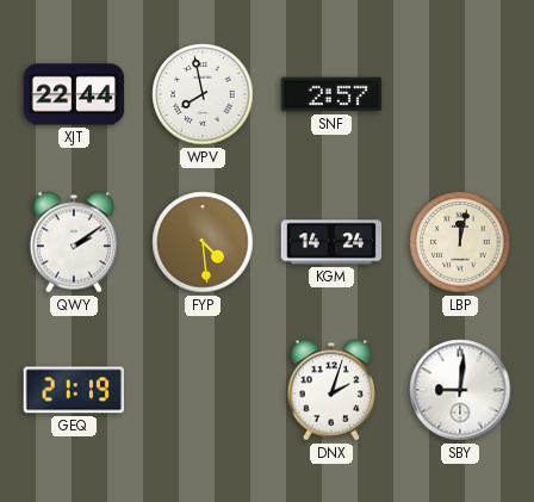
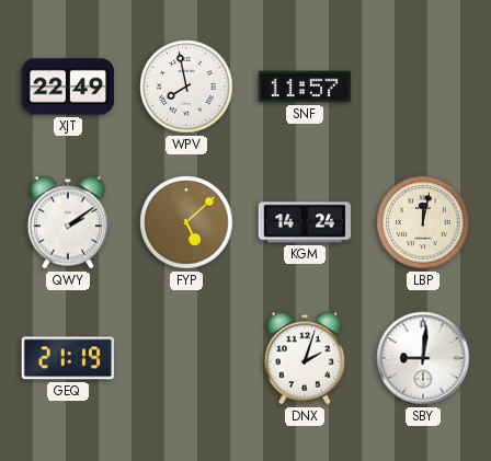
XJT: 22:44 -> 22:49
SNF: 2:57 -> 11:57
FYP: 4:29 -> 5:08
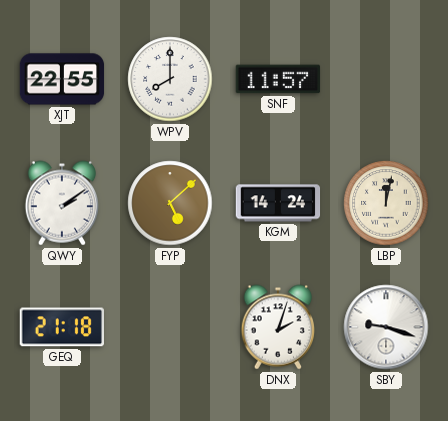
XJT: 22:49 -> 22:55
WPV: 7:58 -> 8:00
GEQ: 21:19 -> 21:18
SBY: 9:01 -> 9:18
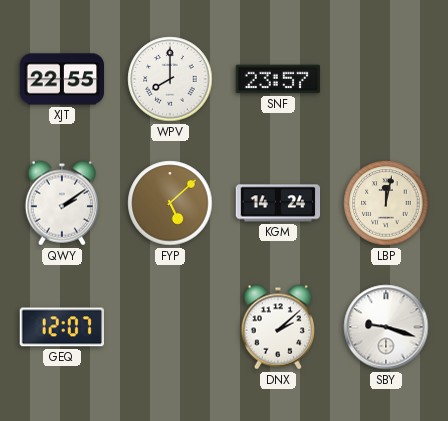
SNF: 11:57 -> 23:57
GEQ: 21:18 -> 12:07
DNX: 2:03 -> 2:08
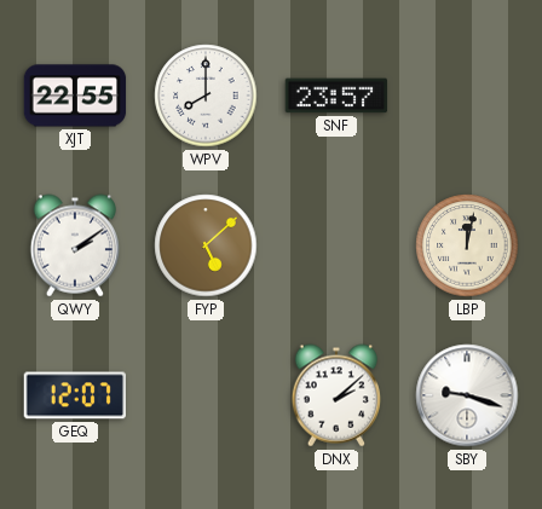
KGM: 14:24 -> none
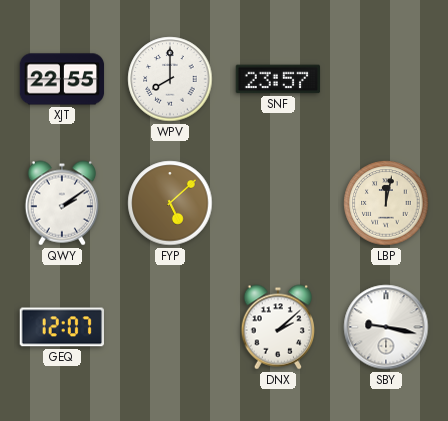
SBY: 9:18 -> 9:17
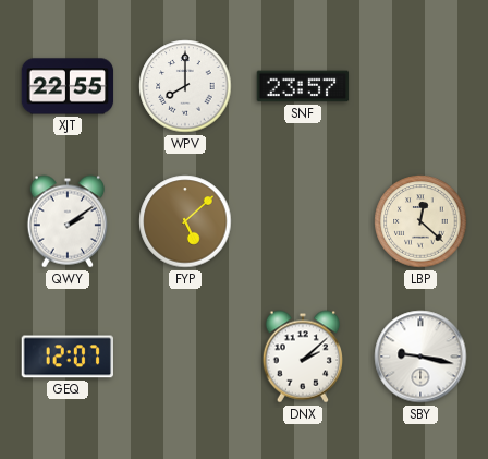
LBP: 12:02 -> 12:22
